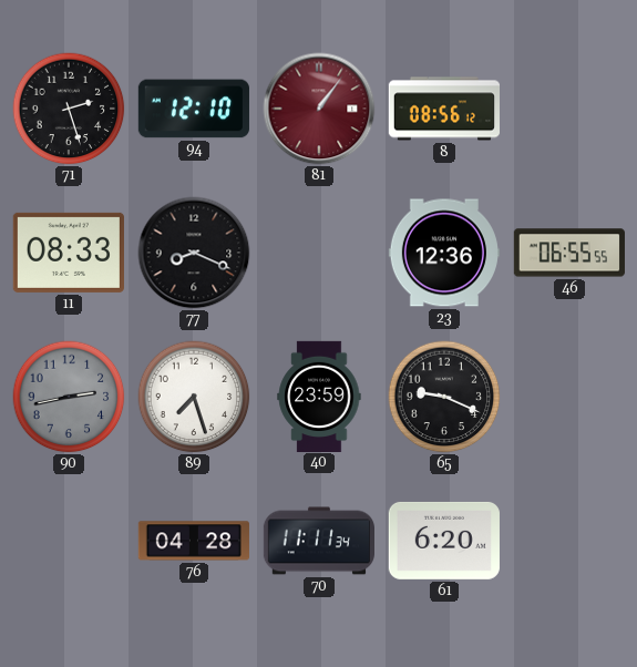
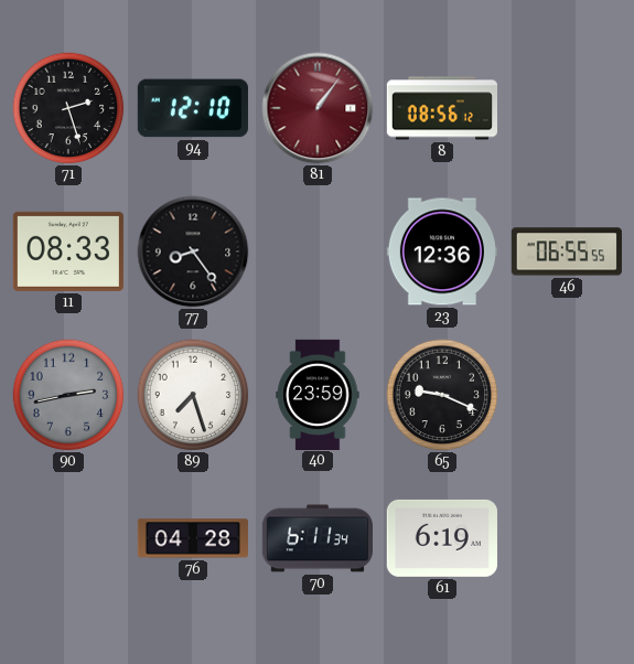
77: 8:19 -> 8:24
70: 11:11 -> 6:11
61: 6:20 -> 6:19
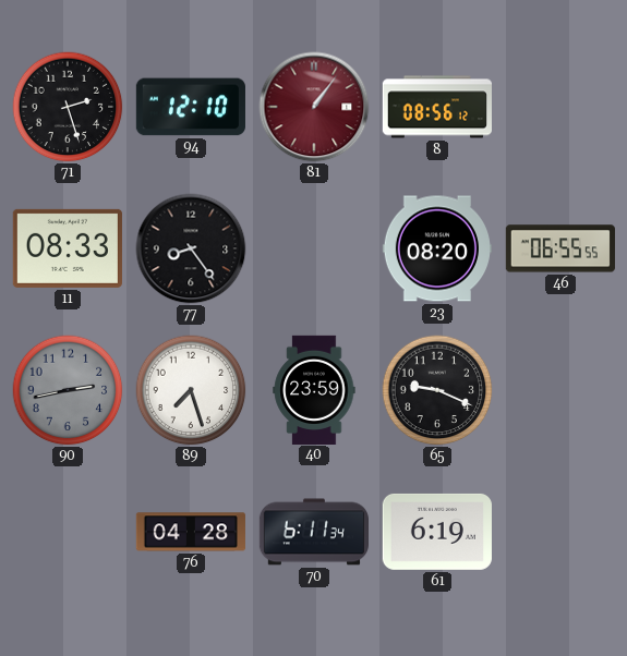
23: 12:36 -> 08:20
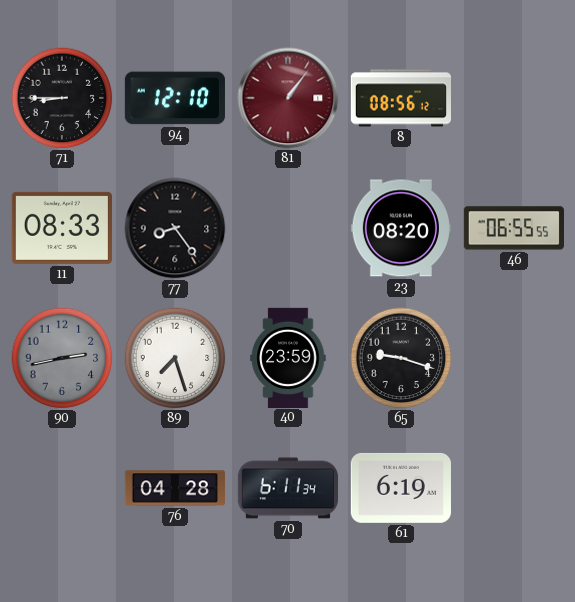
71: 2:27 -> 8:45
65: 9:19 -> 9:18
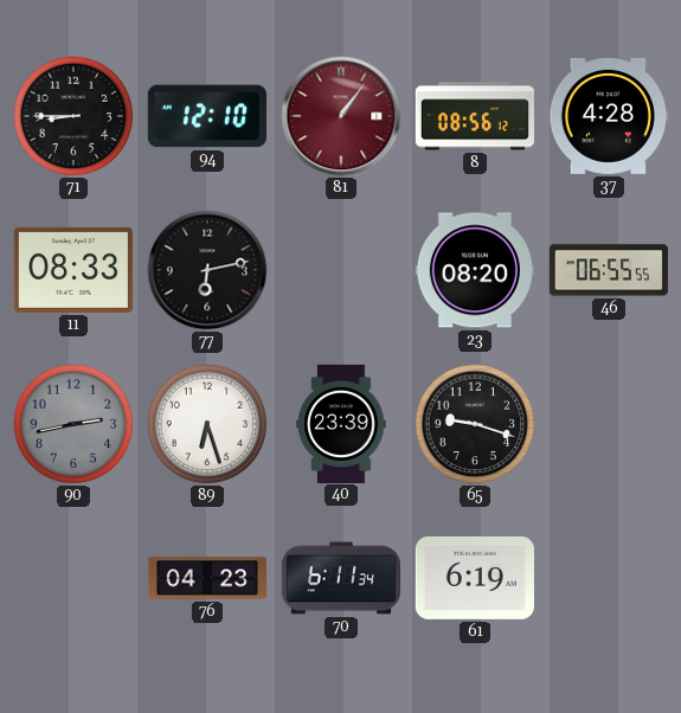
37: none -> 4:28
77: 8:24 -> 6:13
89: 7:27 -> 6:27
40: 23:59 -> 23:39
76: 04:28 -> 04:23
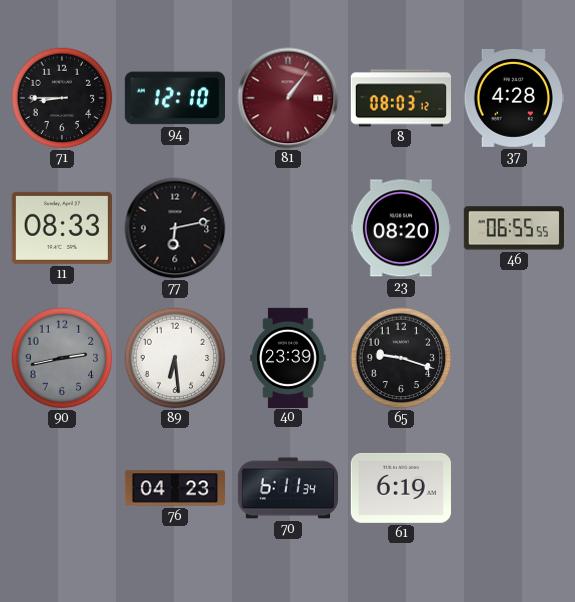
8: 08:56 -> 08:03
89: 6:27 -> 6:29
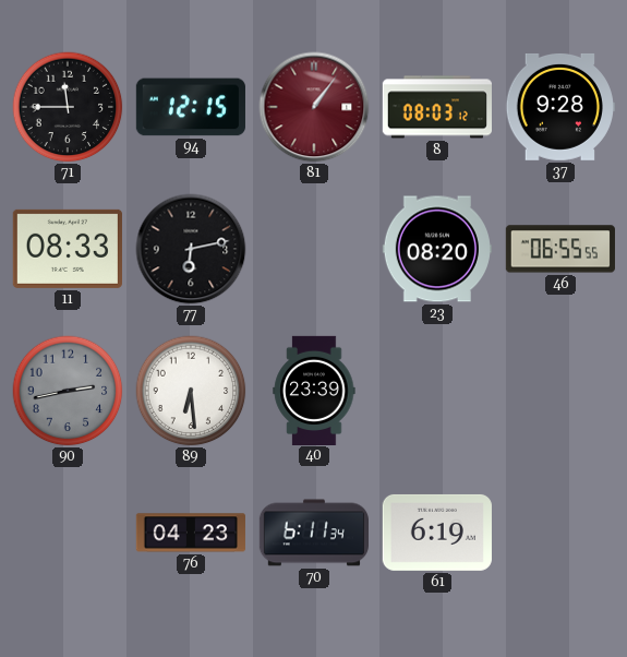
71: 8:45 -> 11:45
94: 12:10 -> 12:15
37: 4:28 -> 9:28
65: 9:18 -> none
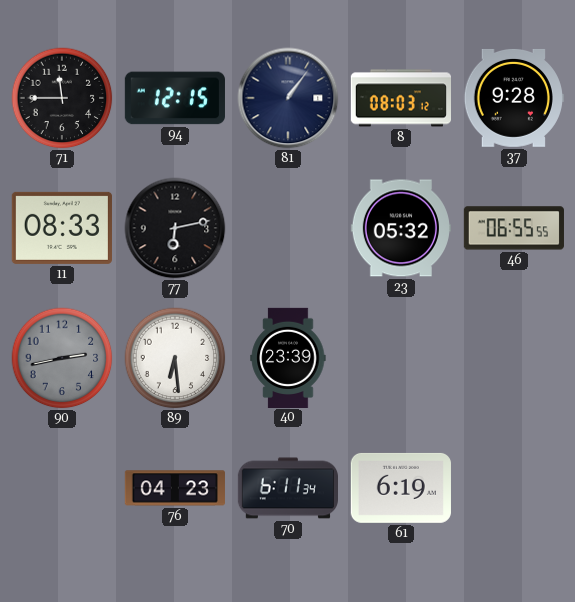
81 dial: burgundy -> navy
23: 08:20 -> 05:32
